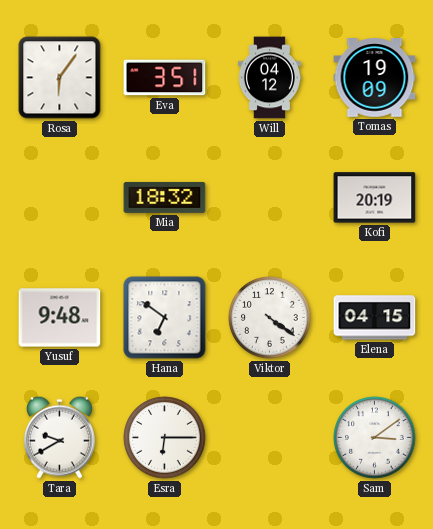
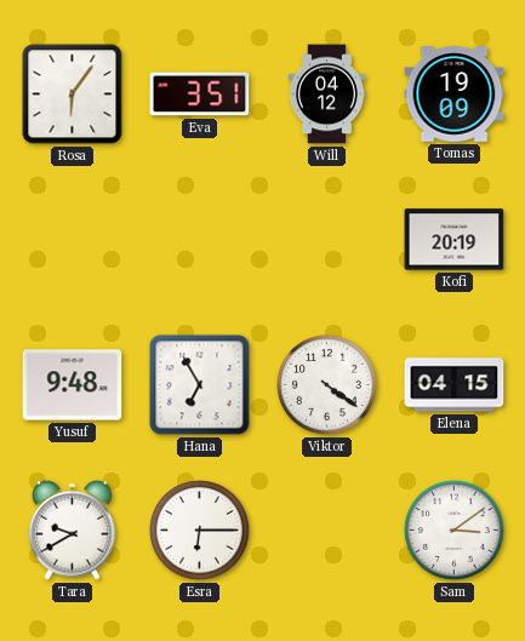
Mia: 18:32 -> none
Hana: 6:51 -> 6:55
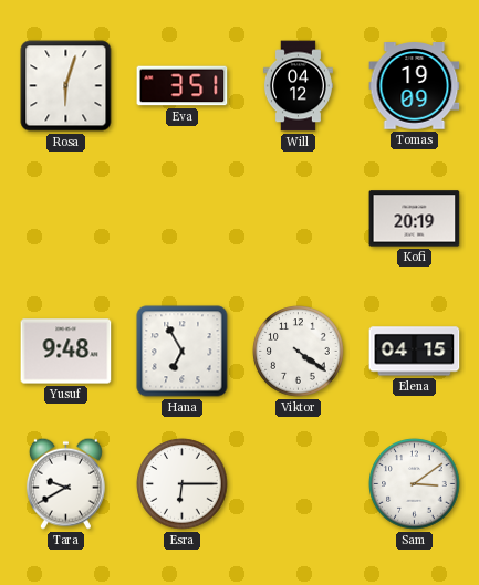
Rosa: 6:06 -> 6:03
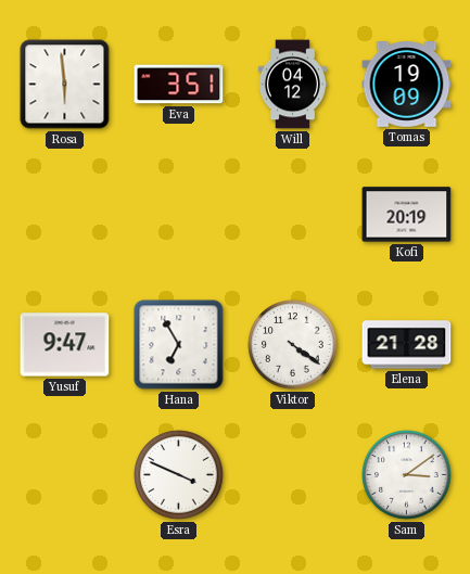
Rosa: 6:03 -> 5:59
Yusuf: 9:48 -> 9:47
Elena: 04:15 -> 21:28
Tara: 9:40 -> none
Esra: 6:15 -> 3:49
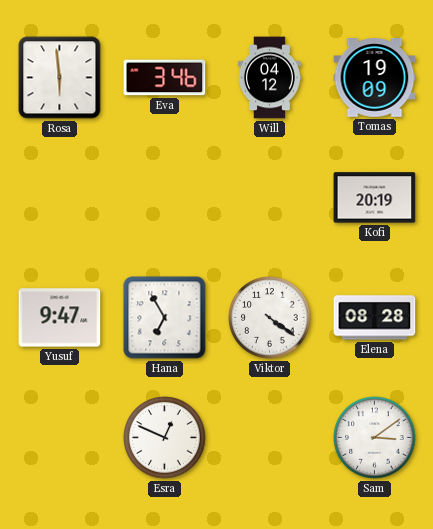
Eva: 3:51 -> 3:46
Elena: 21:28 -> 08:28
Esra: 3:49 -> 12:49
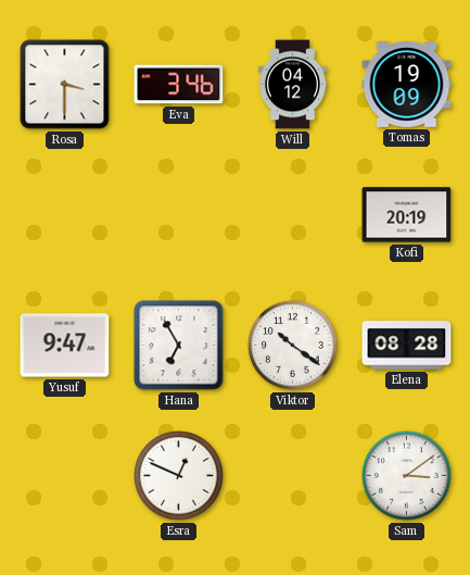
Rosa: 5:59 -> 3:30
Viktor: 4:21 -> 10:21
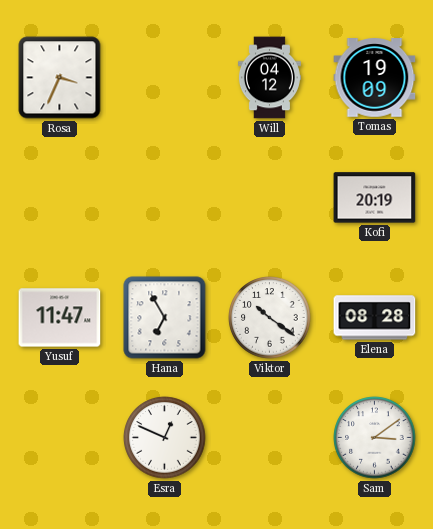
Rosa: 3:30 -> 3:34
Eva: 3:46 -> none
Yusuf: 9:47 -> 11:47
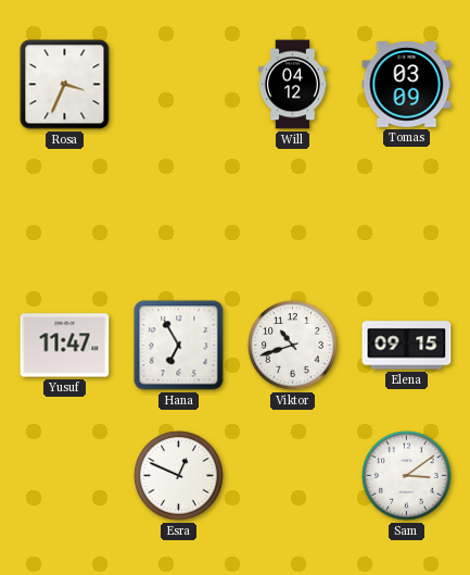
Tomas: 19:09 -> 03:09
Kofi: 20:19 -> none
Viktor: 10:21 -> 10:42
Elena: 08:28 -> 09:15
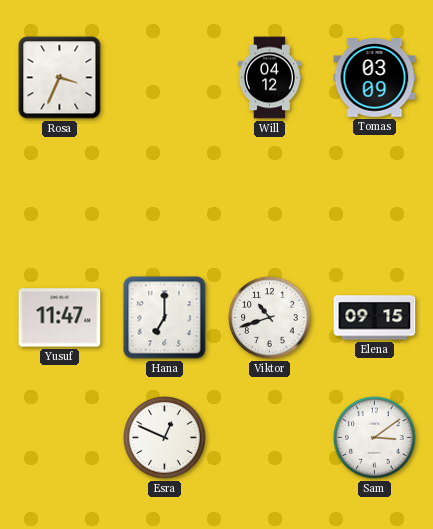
Hana: 6:55 -> 7:00
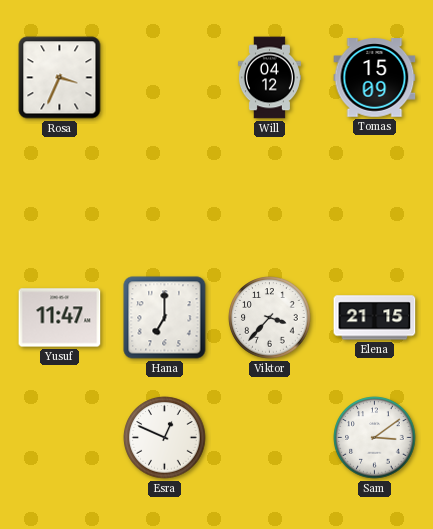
Tomas: 03:09 -> 15:09
Viktor: 10:42 -> 3:37
Elena: 09:15 -> 21:15
